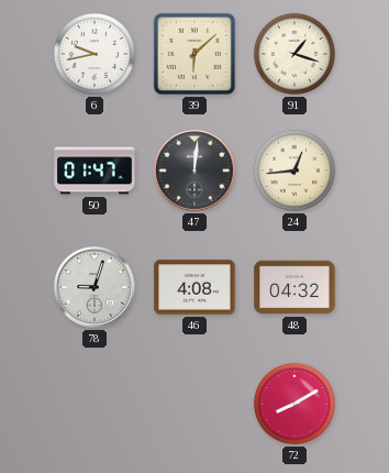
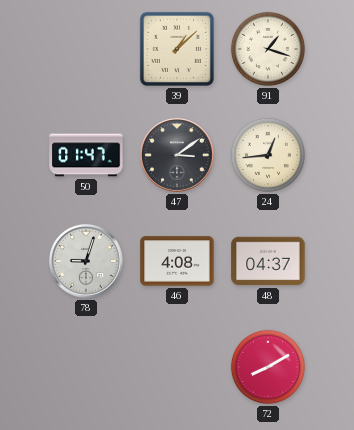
6: 9:43 -> none
39: 6:08 -> 1:08
47: 12:01 -> 3:09
48: 04:32 -> 04:37
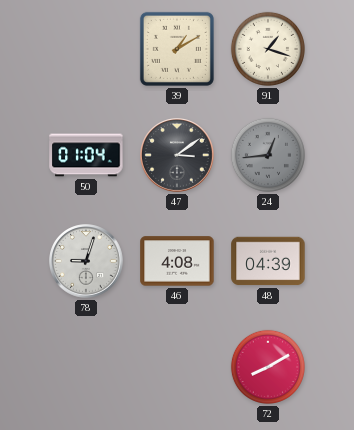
39: 1:08 -> 1:10
50: 01:47 -> 01:04
24 dial: cream -> grey
48: 04:37 -> 04:39
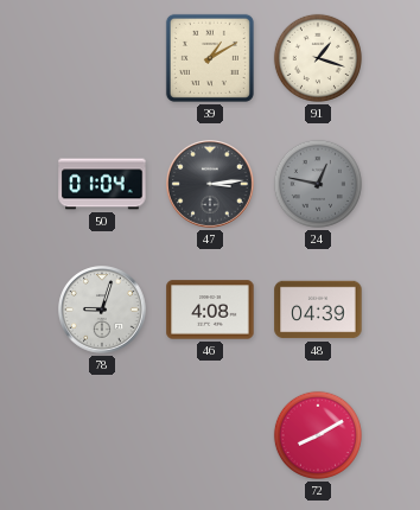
47: 3:09 -> 3:14
24: 12:44 -> 12:47
